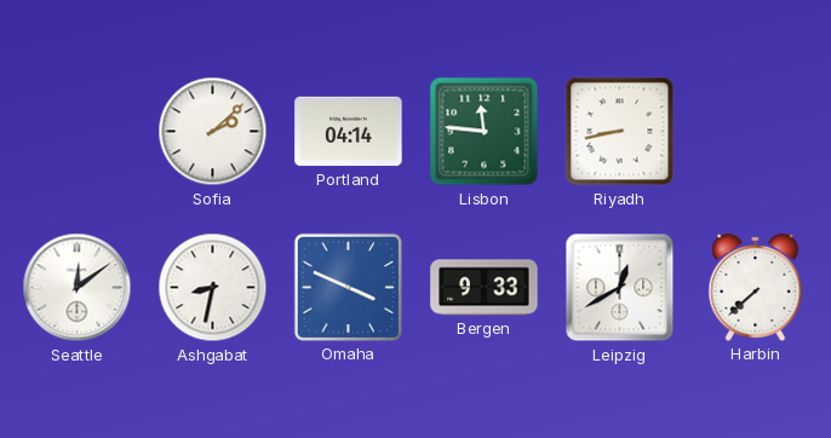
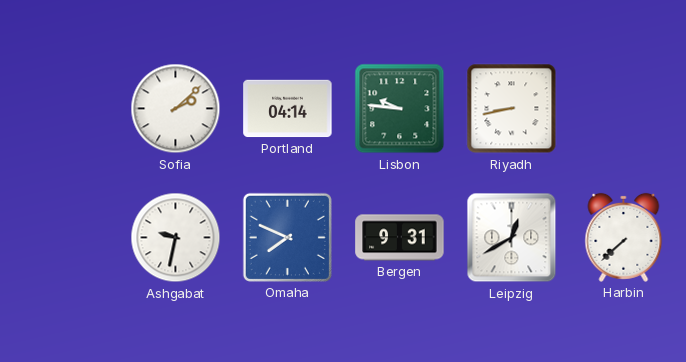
Lisbon: 11:46 -> 9:46
Seattle: 12:09 -> none
Ashgabat: 8:32 -> 9:32
Omaha: 3:49 -> 7:49
Bergen: 9:33 -> 9:31
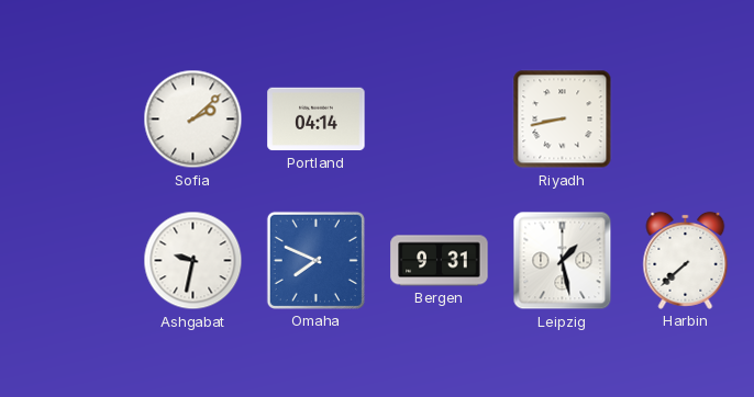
Lisbon: 9:46 -> none
Leipzig: 12:40 -> 1:28
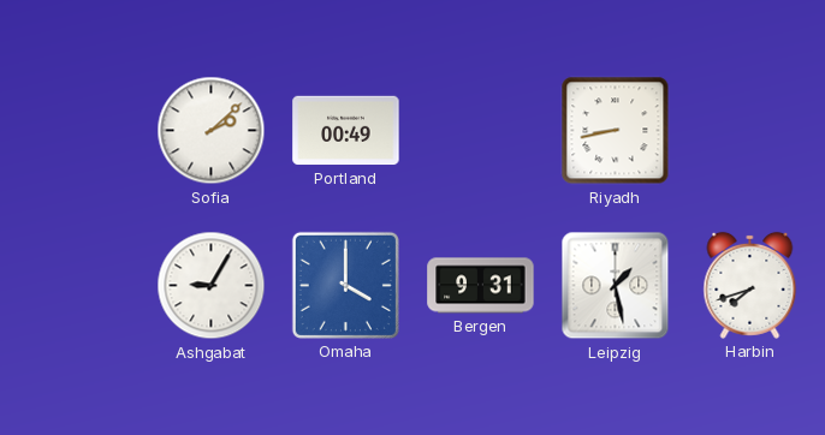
Portland: 04:14 -> 00:49
Ashgabat: 9:32 -> 9:05
Omaha: 7:49 -> 4:00
Harbin: 7:38 -> 7:42
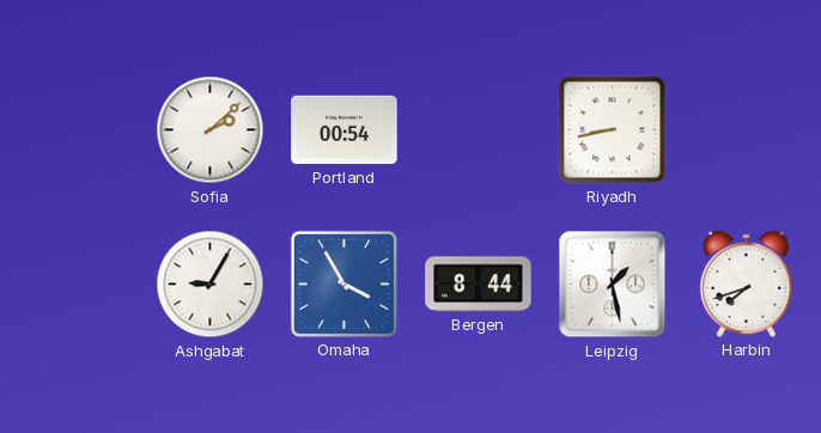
Portland: 00:49 -> 00:54
Omaha: 4:00 -> 3:55
Bergen: 9:31 -> 8:44
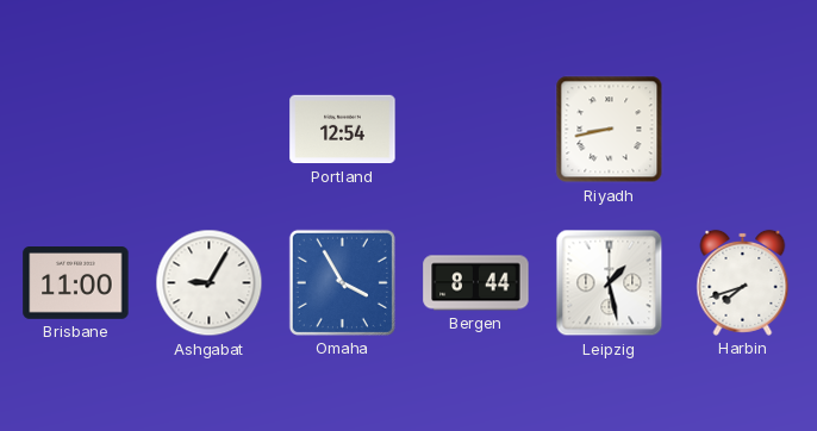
Sofia: 2:08 -> none
Portland: 00:54 -> 12:54
Brisbane: none -> 11:00
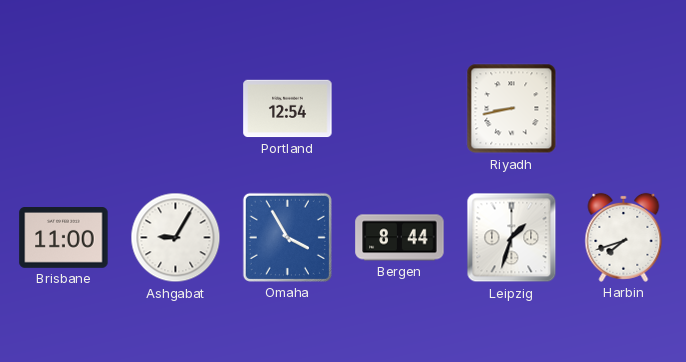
Leipzig: 1:28 -> 1:33
